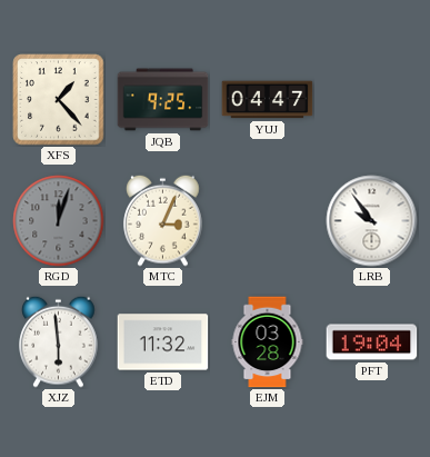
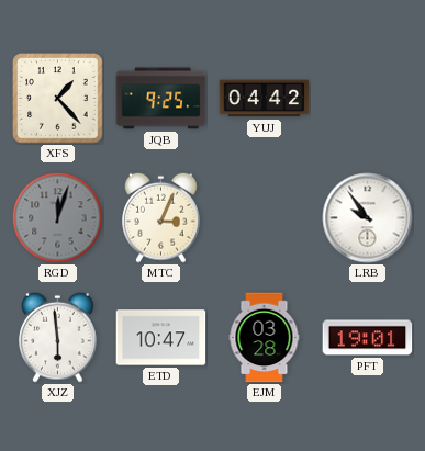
YUJ: 04:47 -> 04:42
ETD: 11:32 -> 10:47
PFT: 19:04 -> 19:01
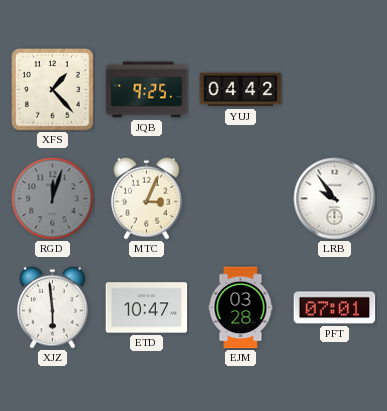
PFT: 19:01 -> 07:01
